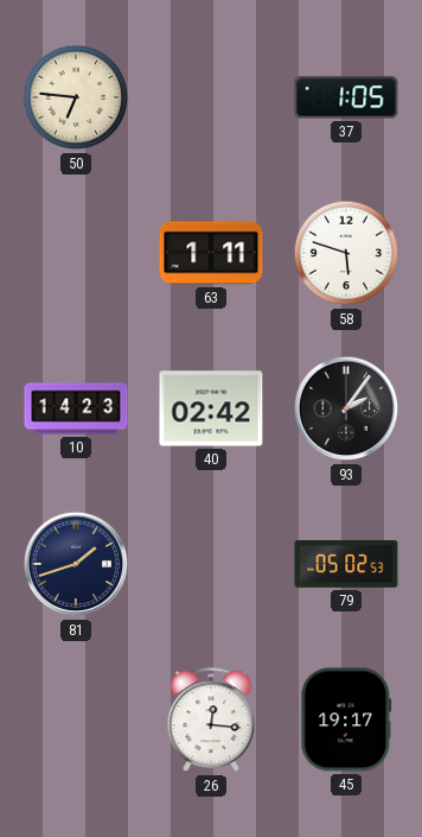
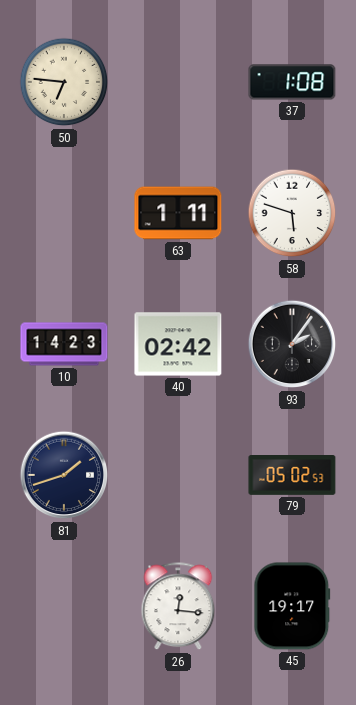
37: 1:05 -> 1:08
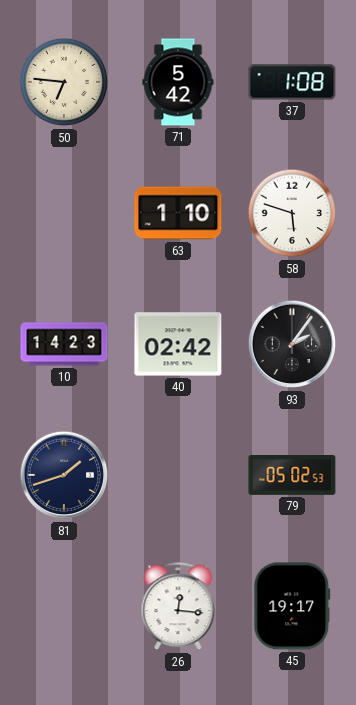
71: none -> 5:42
63: 1:11 -> 1:10
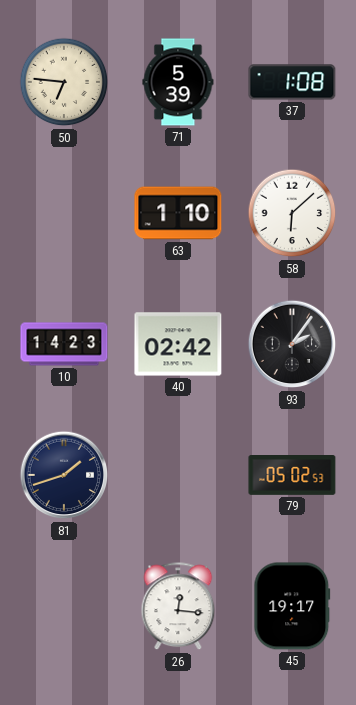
71: 5:42 -> 5:39
58: 5:48 -> 6:08
